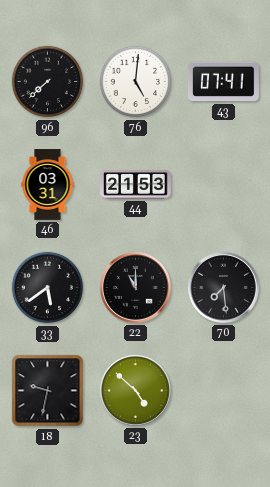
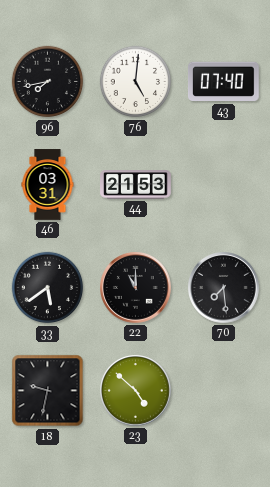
96: 7:38 -> 7:43
43: 07:41 -> 07:40
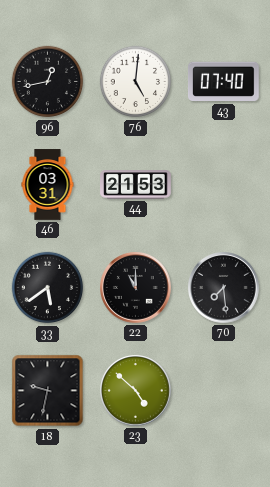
96: 7:43 -> 12:43
